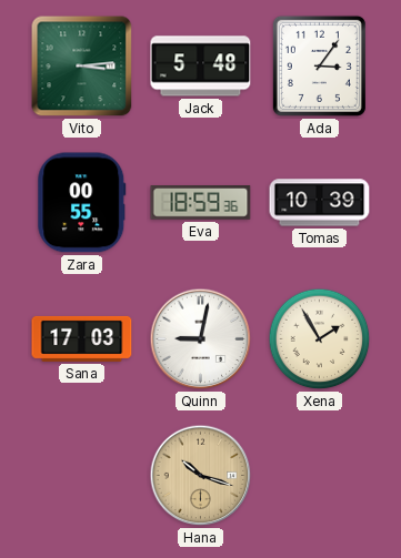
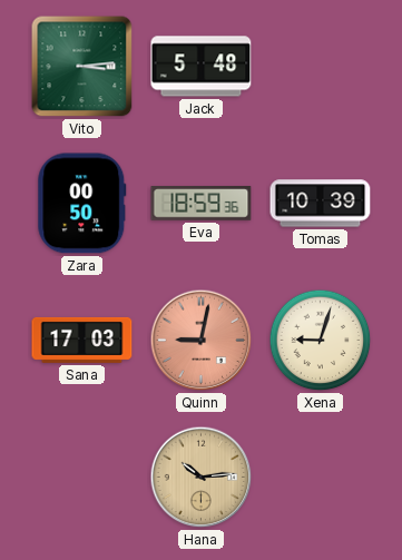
Ada: 3:06 -> none
Zara: 00:55 -> 00:50
Quinn dial: white -> salmon
Xena: 1:55 -> 9:03
Hana: 10:18 -> 10:14
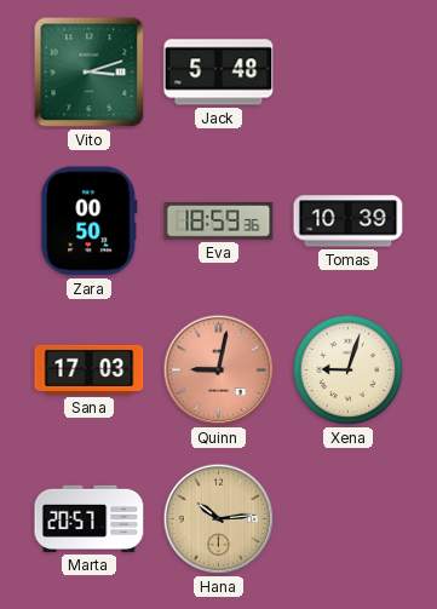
Vito: 3:14 -> 3:12
Marta: none -> 20:57
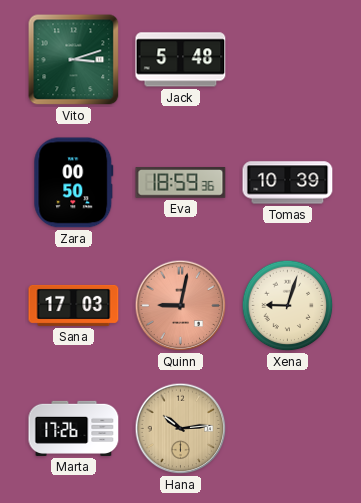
Marta: 20:57 -> 17:26
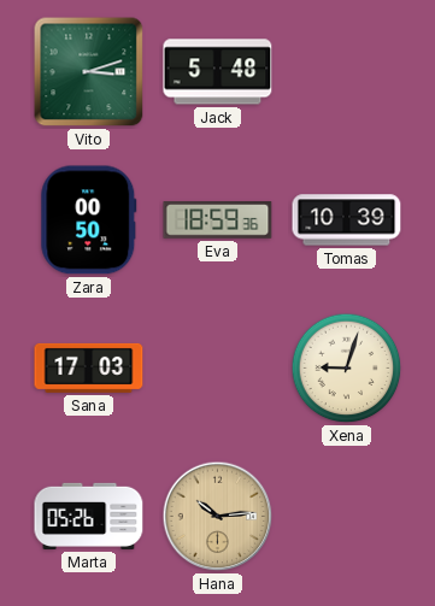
Quinn: 9:02 -> none
Marta: 17:26 -> 05:26
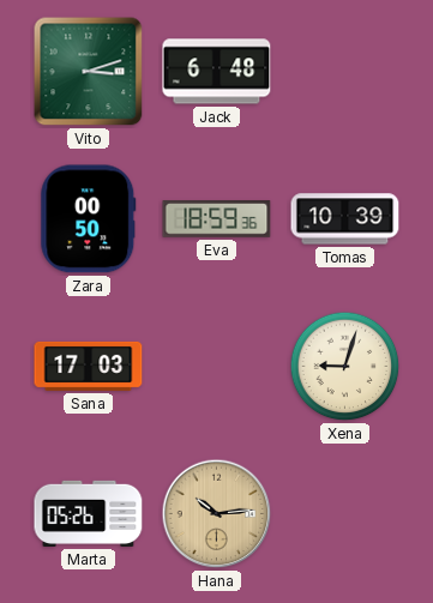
Jack: 5:48 -> 6:48
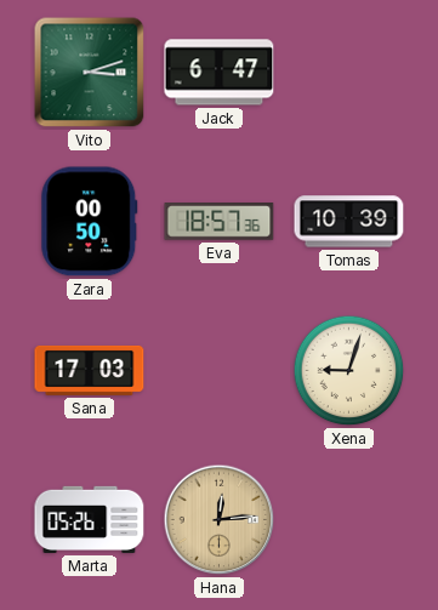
Jack: 6:48 -> 6:47
Eva: 18:59 -> 18:57
Hana: 10:14 -> 12:14
